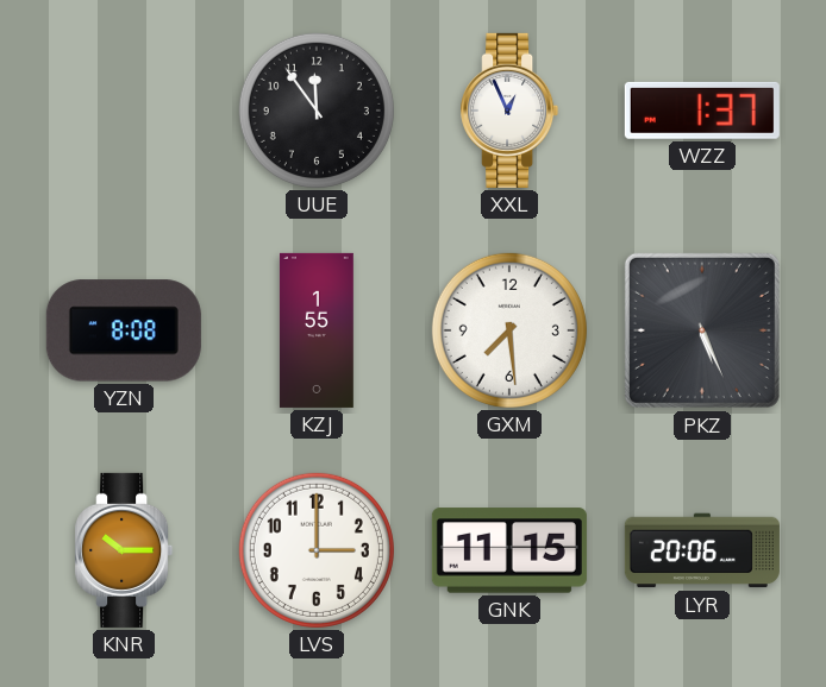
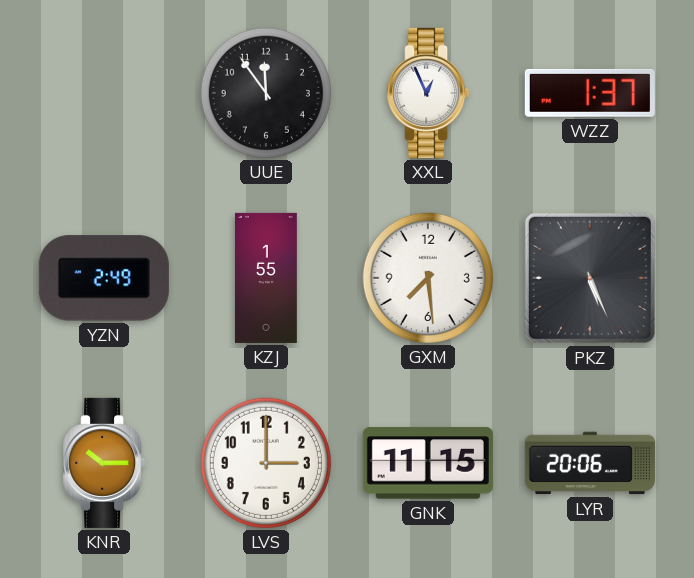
YZN: 8:08 -> 2:49
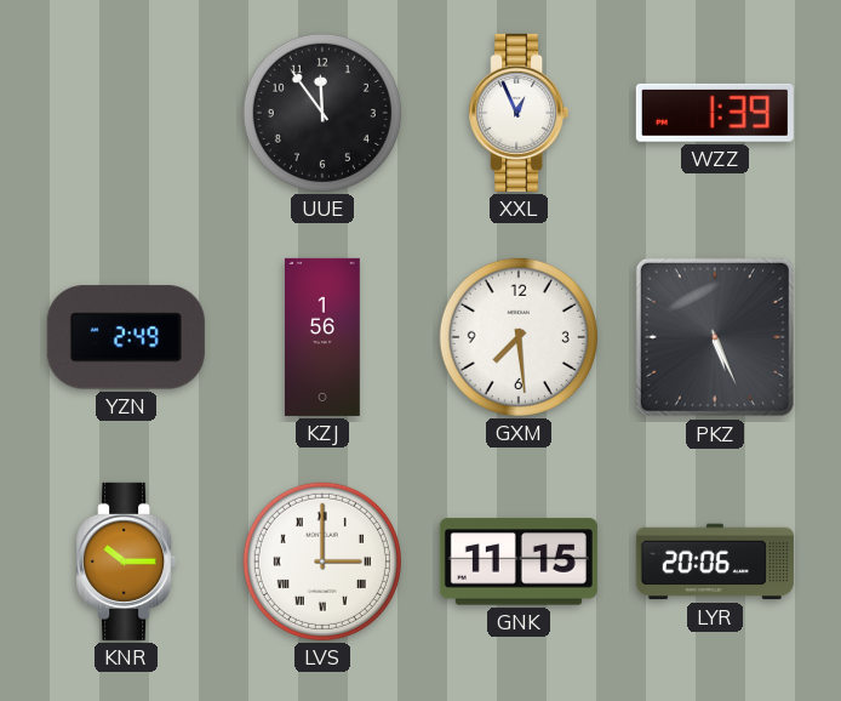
WZZ: 1:37 -> 1:39
KZJ: 1:55 -> 1:56
LVS numerals: Arabic -> Roman
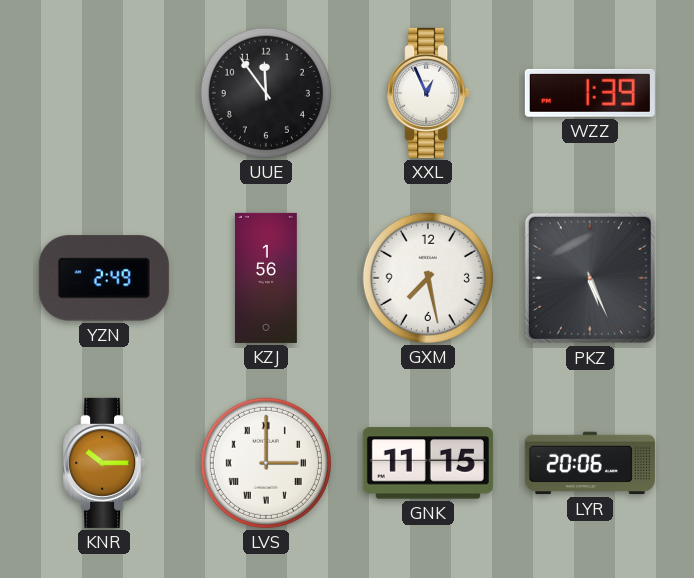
GXM: 7:29 -> 7:28
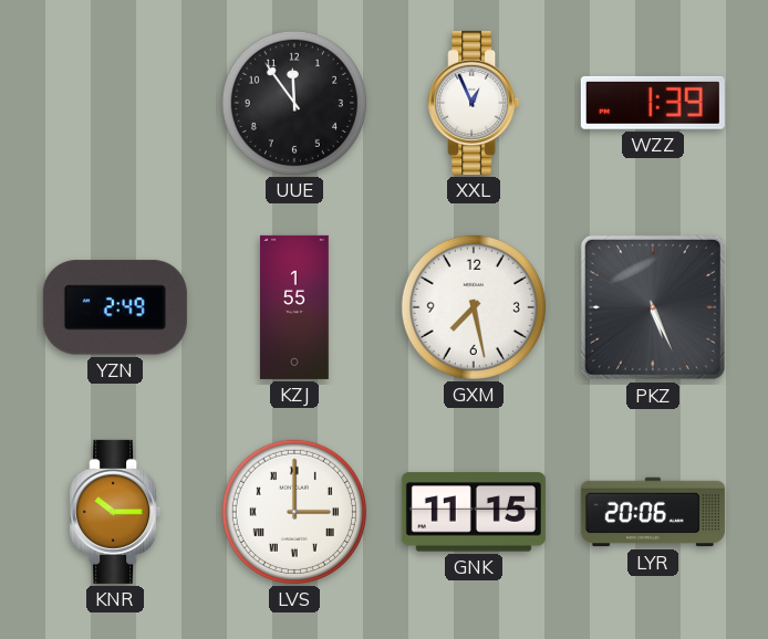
KZJ: 1:56 -> 1:55
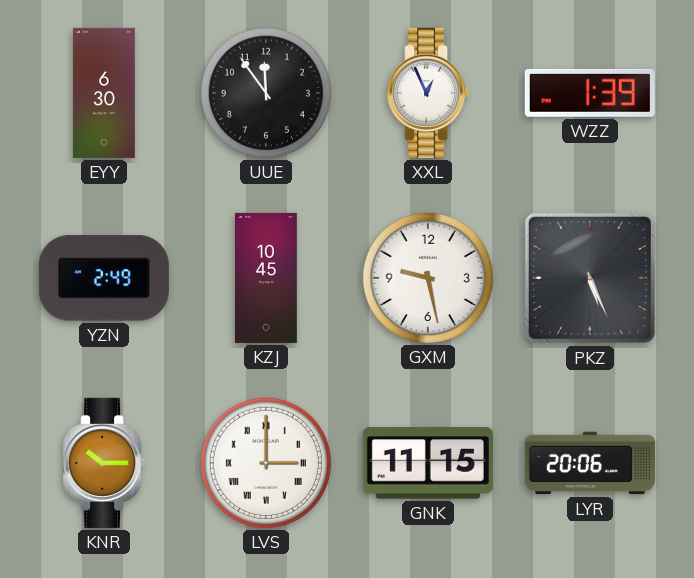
EYY: none -> 6:30
KZJ: 1:55 -> 10:45
GXM: 7:28 -> 9:28
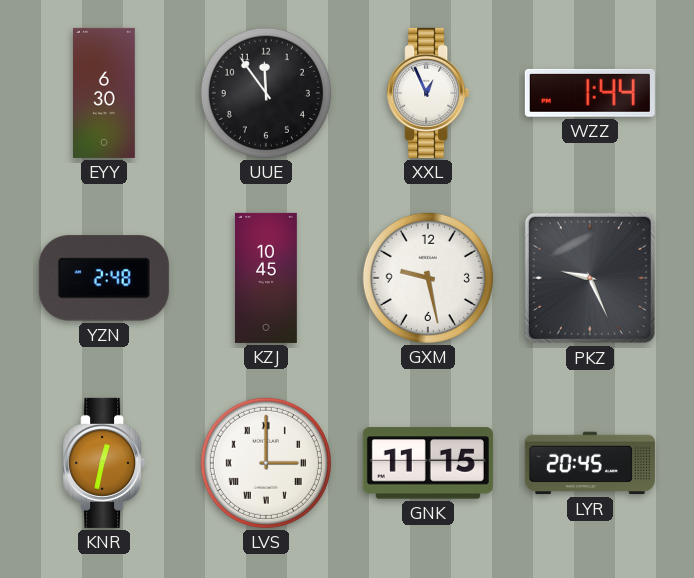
WZZ: 1:39 -> 1:44
YZN: 2:49 -> 2:48
PKZ: 5:26 -> 9:26
KNR: 10:15 -> 12:32
LYR: 20:06 -> 20:45
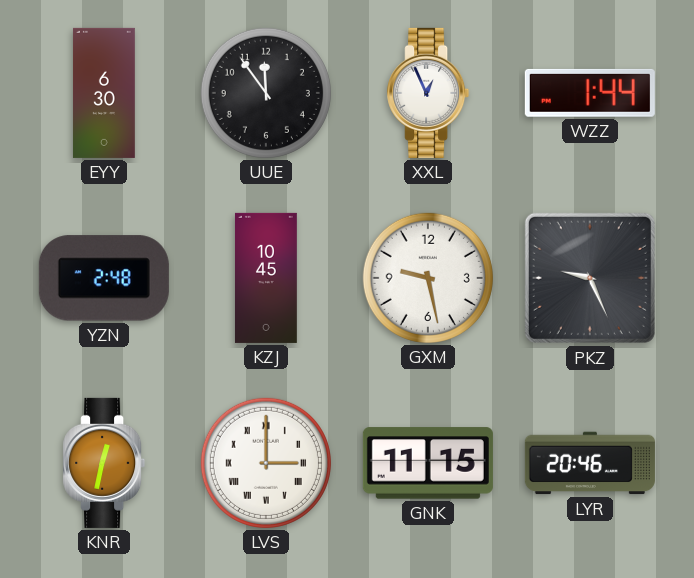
LYR: 20:45 -> 20:46
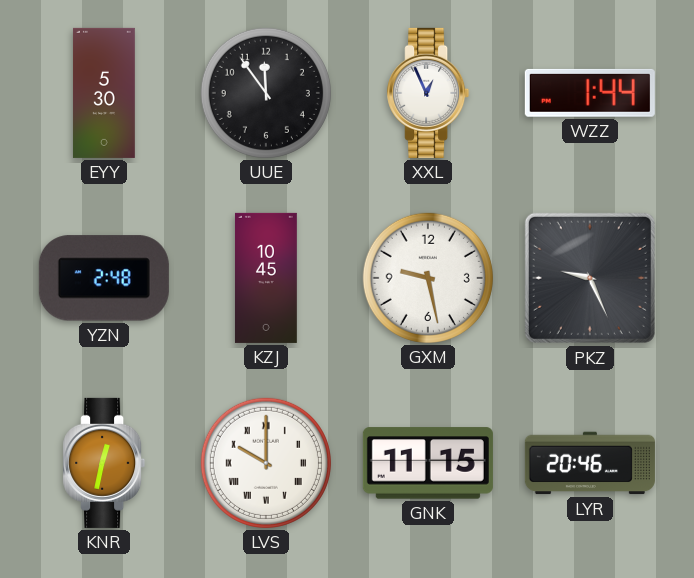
EYY: 6:30 -> 5:30
LVS: 3:00 -> 10:00
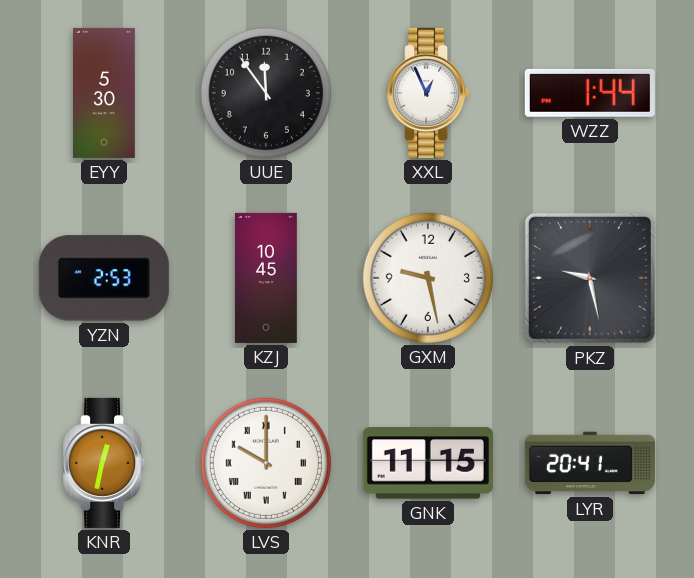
YZN: 2:48 -> 2:53
PKZ: 9:26 -> 9:28
LYR: 20:46 -> 20:41
